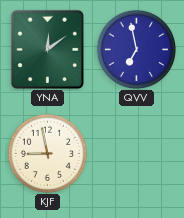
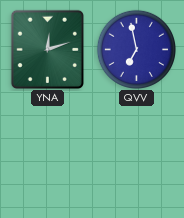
YNA: 12:09 -> 12:12
KJF: 8:58 -> none
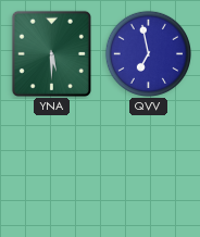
YNA: 12:12 -> 5:30
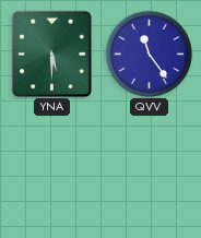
QVV: 6:58 -> 11:24
